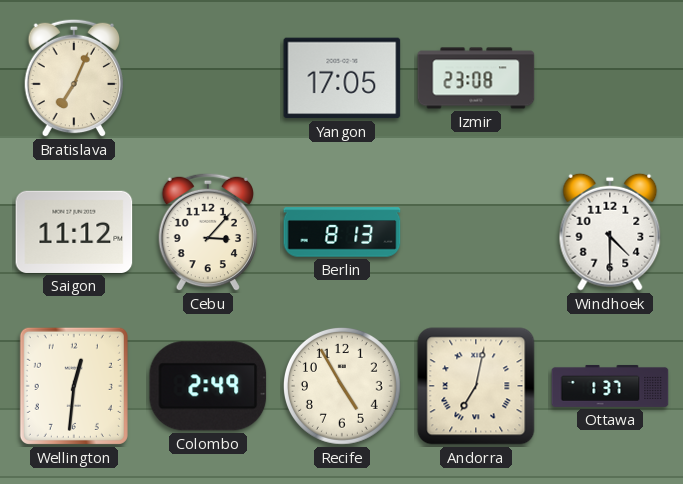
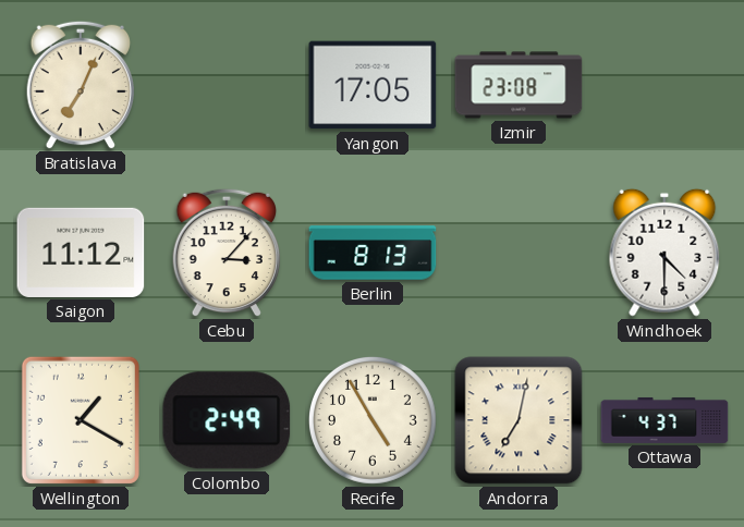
Wellington: 12:31 -> 1:20
Ottawa: 1:37 -> 4:37
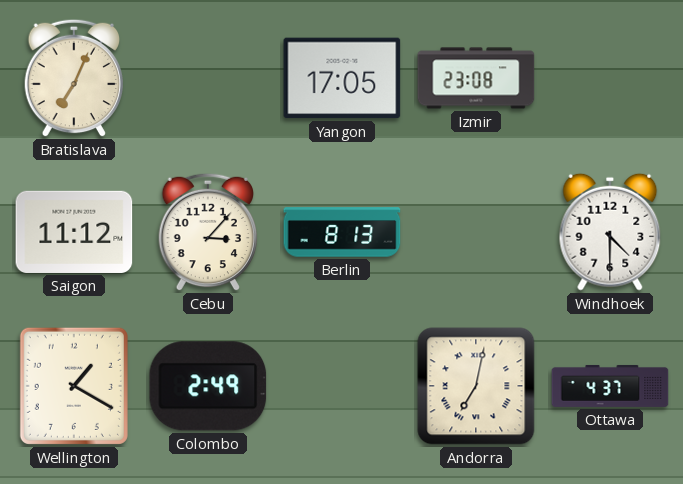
Recife: 4:55 -> none
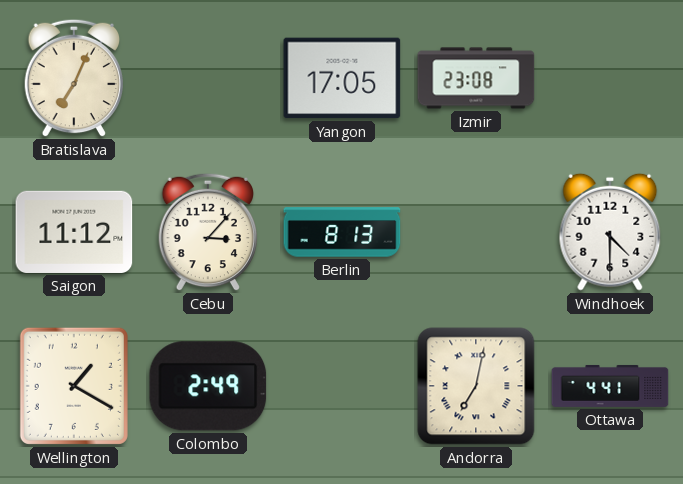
Ottawa: 4:37 -> 4:41
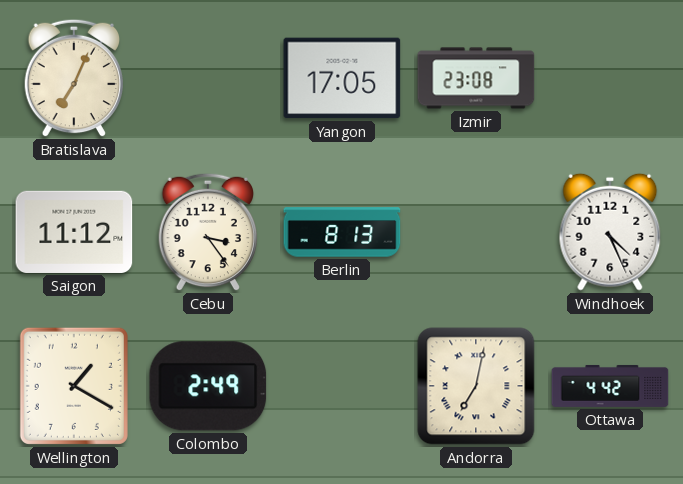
Cebu: 3:07 -> 3:24
Windhoek: 4:30 -> 4:26
Ottawa: 4:41 -> 4:42
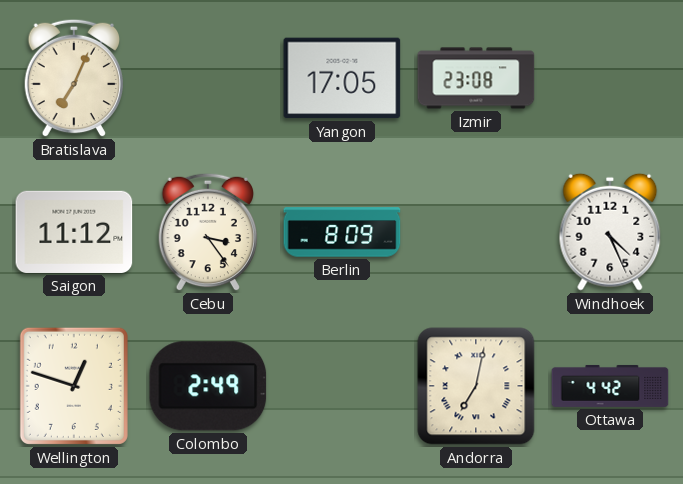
Berlin: 8:13 -> 8:09
Wellington: 1:20 -> 12:48
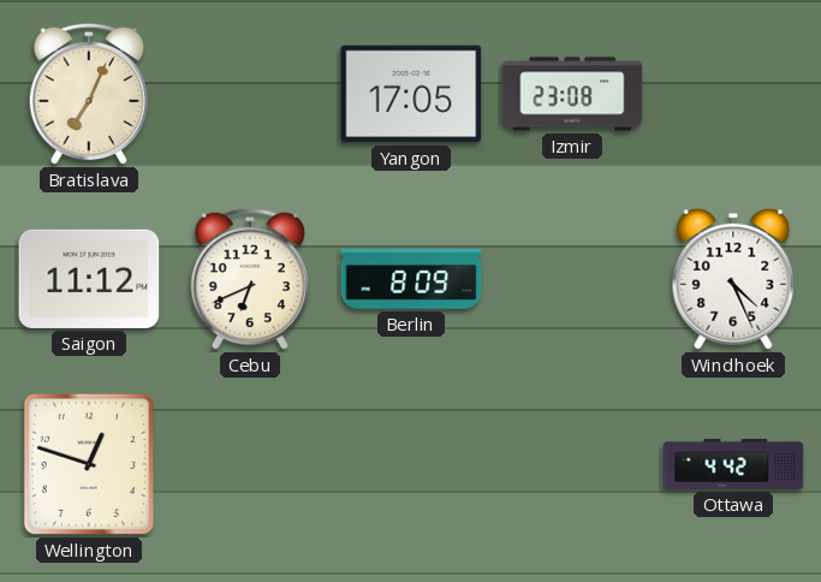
Cebu: 3:24 -> 6:41
Colombo: 2:49 -> none
Andorra: 7:02 -> none
